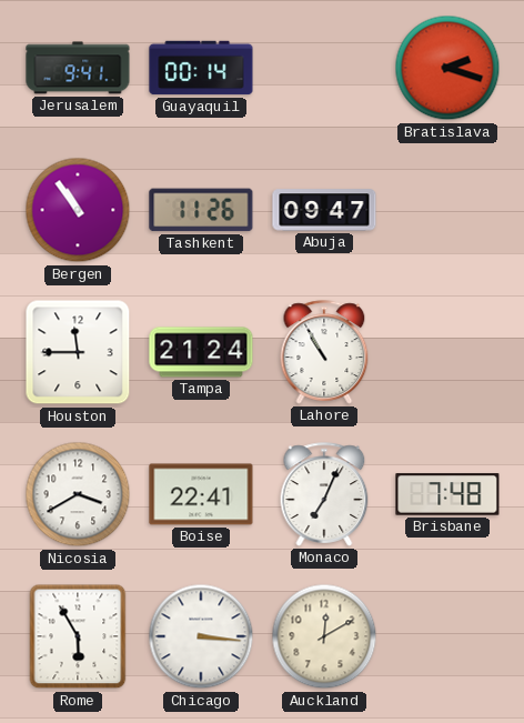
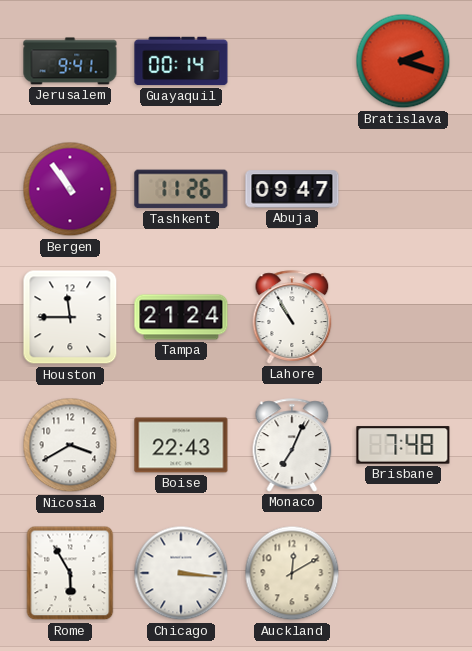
Boise: 22:41 -> 22:43
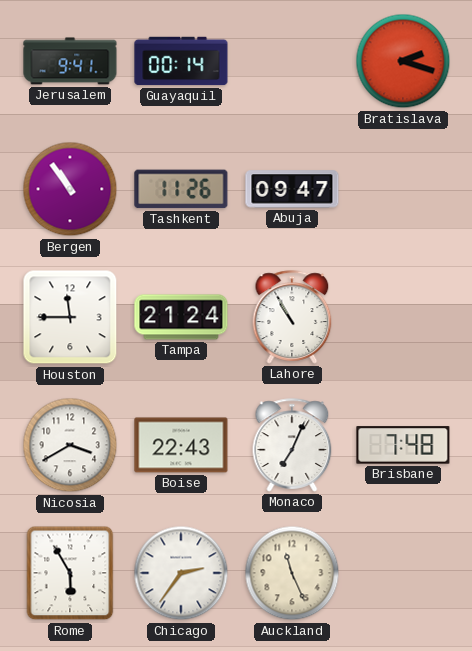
Chicago: 3:16 -> 2:36
Auckland: 12:10 -> 11:26
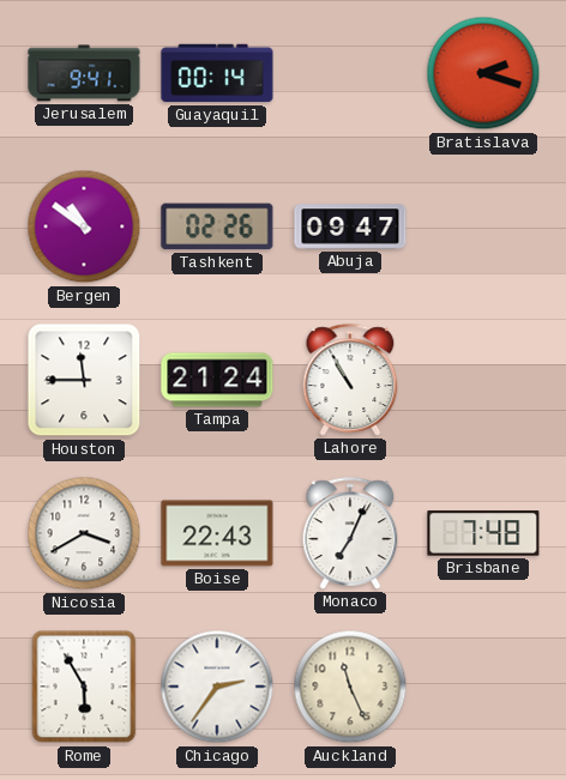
Bergen: 10:54 -> 10:51
Tashkent: 11:26 -> 02:26
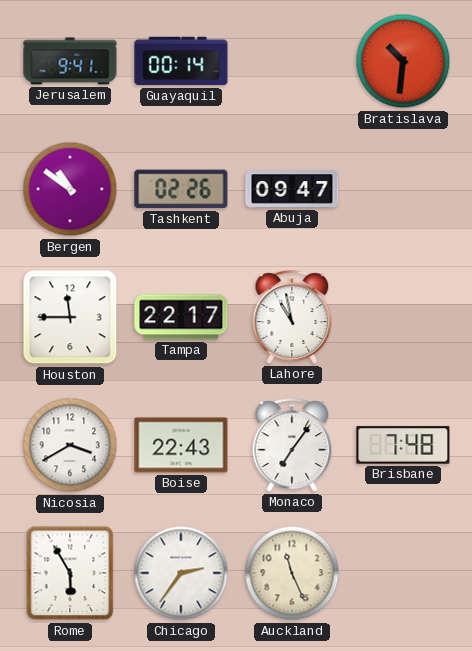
Bratislava: 2:18 -> 10:31
Tampa: 21:24 -> 22:17
Lahore: 10:55 -> 10:58
Monaco: 7:04 -> 7:06
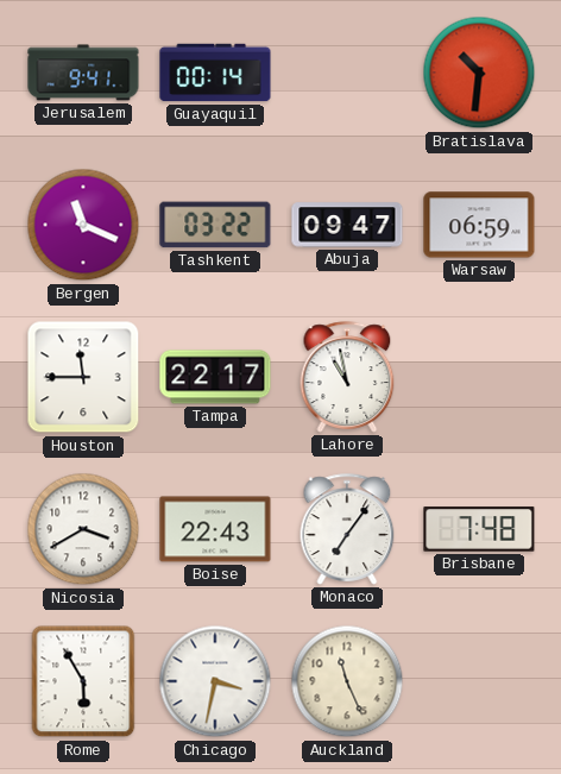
Bergen: 10:51 -> 11:19
Tashkent: 02:26 -> 03:22
Warsaw: none -> 06:59
Chicago: 2:36 -> 3:32
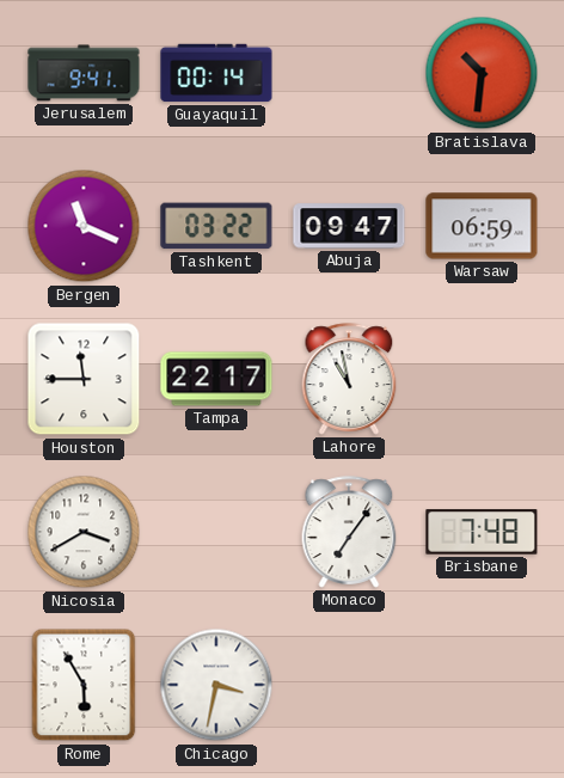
Boise: 22:43 -> none
Auckland: 11:26 -> none
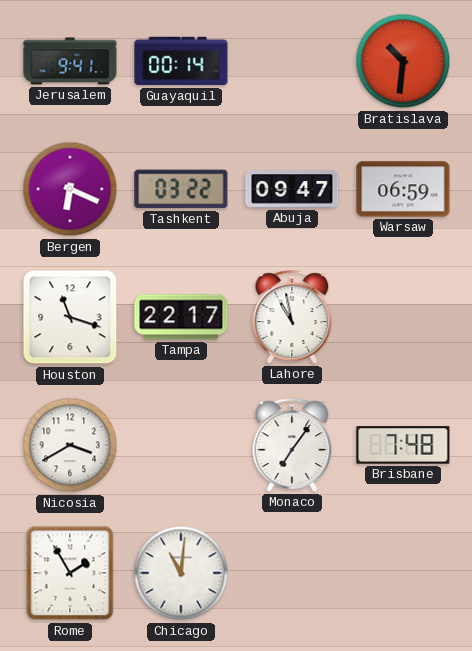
Bergen: 11:19 -> 6:19
Houston: 11:45 -> 11:18
Rome: 5:55 -> 1:55
Chicago: 3:32 -> 11:01
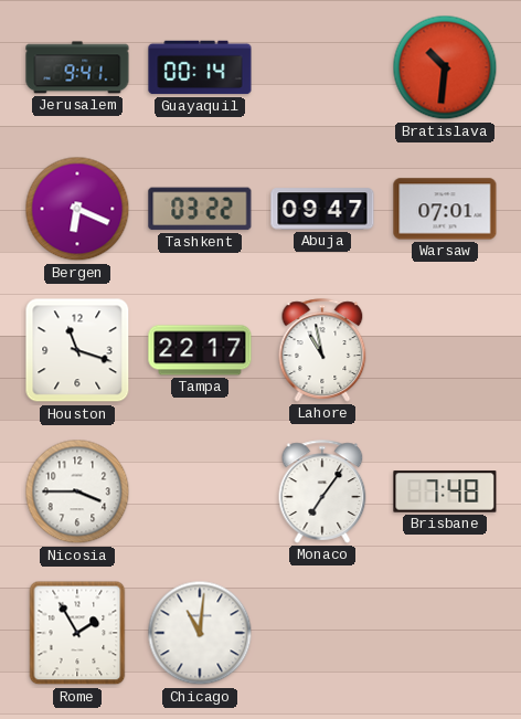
Warsaw: 06:59 -> 07:01
Nicosia: 3:40 -> 3:45
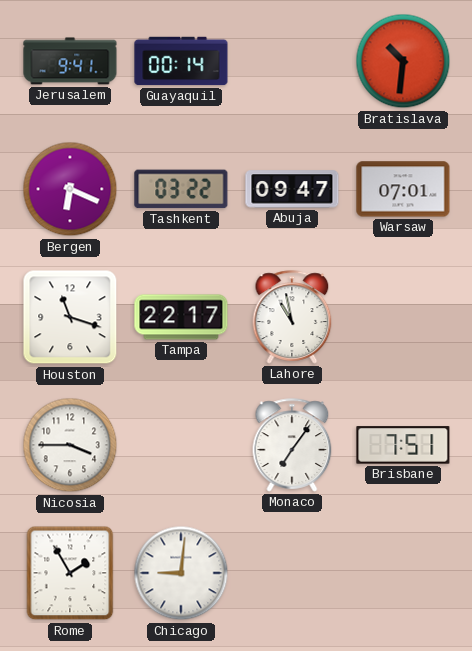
Brisbane: 7:48 -> 7:51
Chicago: 11:01 -> 9:01
